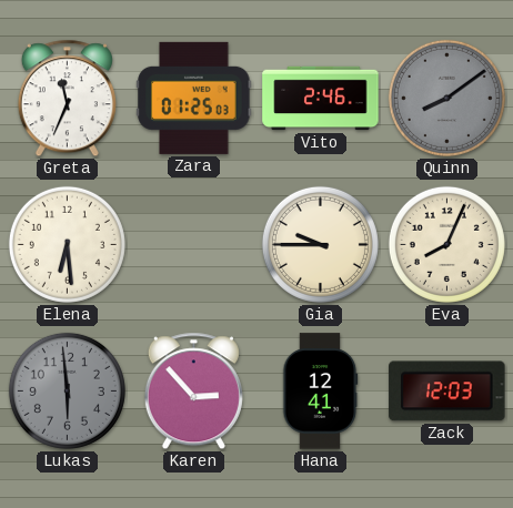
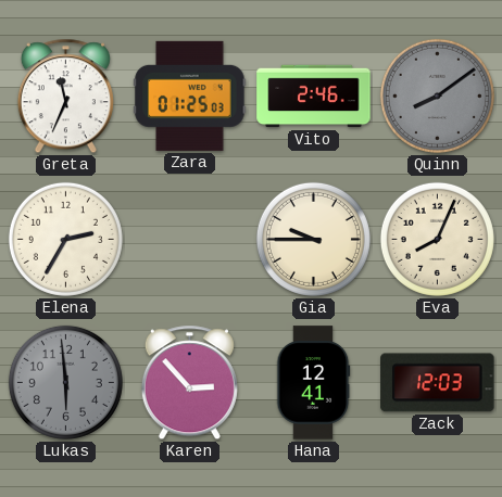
Elena: 6:29 -> 2:35
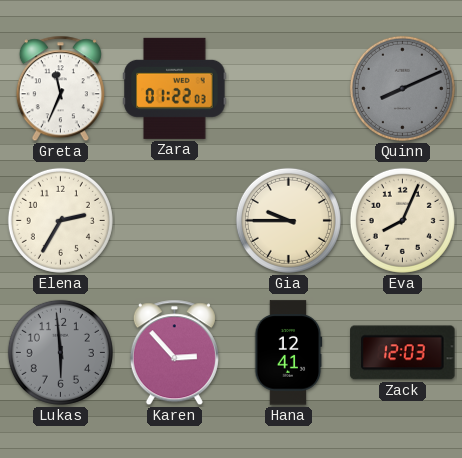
Zara: 01:25 -> 01:22
Vito: 2:46 -> none
Quinn: 8:09 -> 8:11
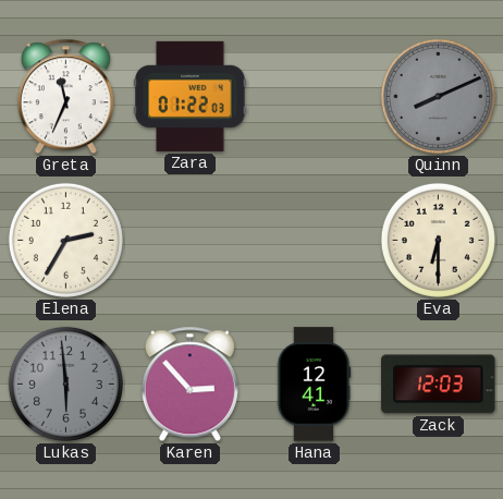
Gia: 9:45 -> none
Eva: 8:04 -> 6:30
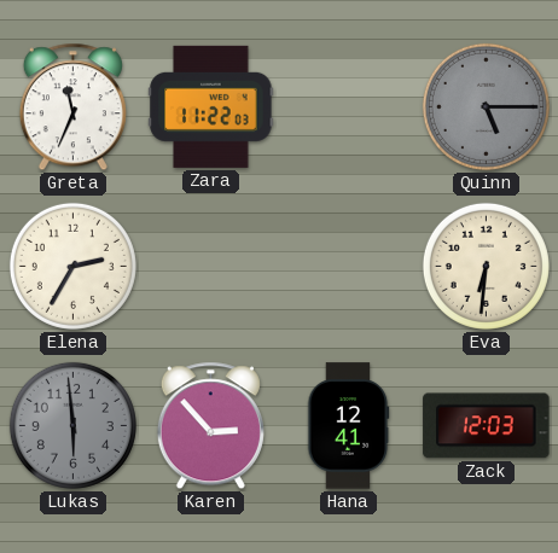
Zara: 01:22 -> 11:22
Quinn: 8:11 -> 5:15
Eva: 6:30 -> 6:31
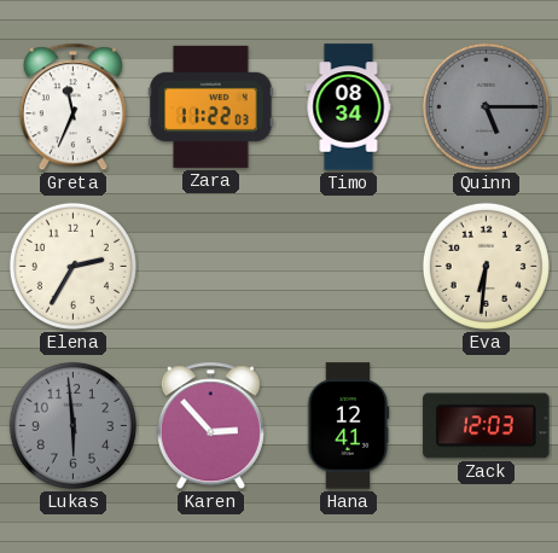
Timo: none -> 08:34
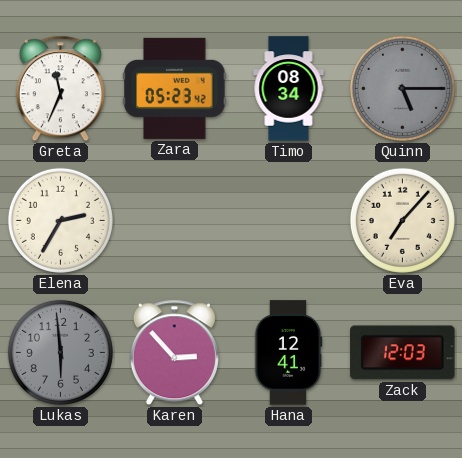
Zara: 11:22 -> 05:23
Eva: 6:31 -> 7:07
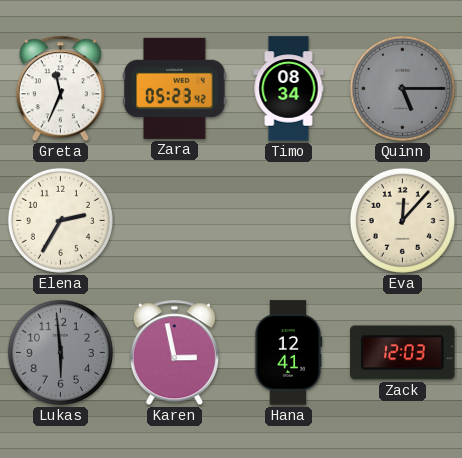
Eva: 7:07 -> 12:07
Karen: 2:53 -> 2:58
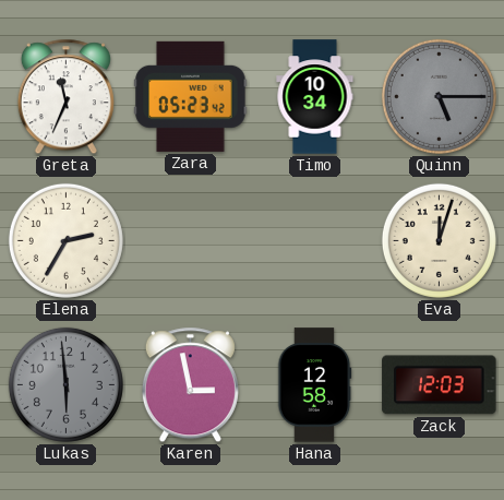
Timo: 08:34 -> 10:34
Eva: 12:07 -> 12:03
Hana: 12:41 -> 12:58
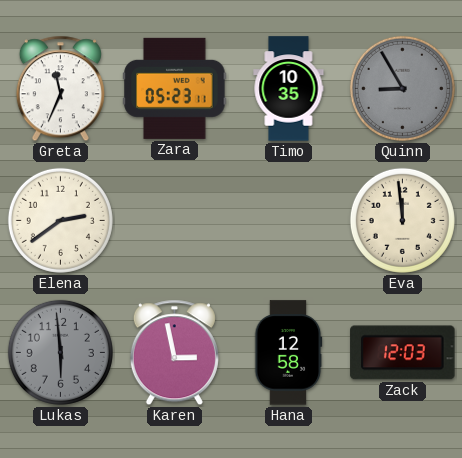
Zara: 05:23:42 -> 05:23:11
Timo: 10:34 -> 10:35
Quinn: 5:15 -> 8:55
Elena: 2:35 -> 2:39
Eva: 12:03 -> 11:59
